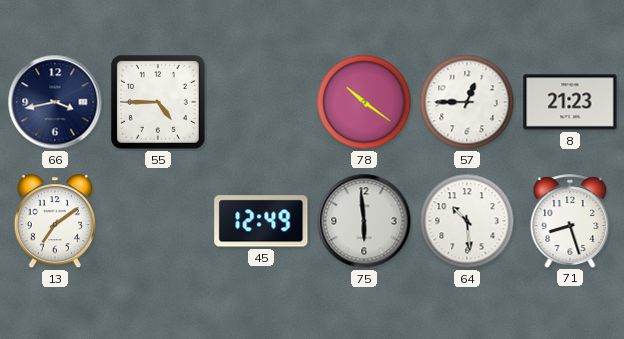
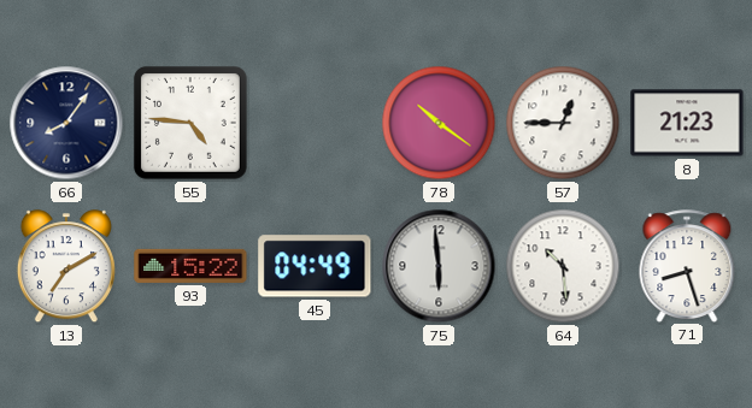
66: 3:43 -> 8:06
55: 4:45 -> 4:46
13: 7:09 -> 7:10
93: none -> 15:22
45: 12:49 -> 04:49
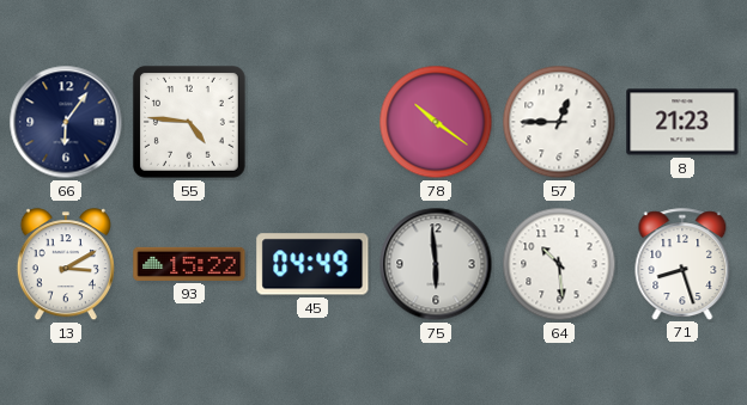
66: 8:06 -> 6:06
13: 7:10 -> 3:10
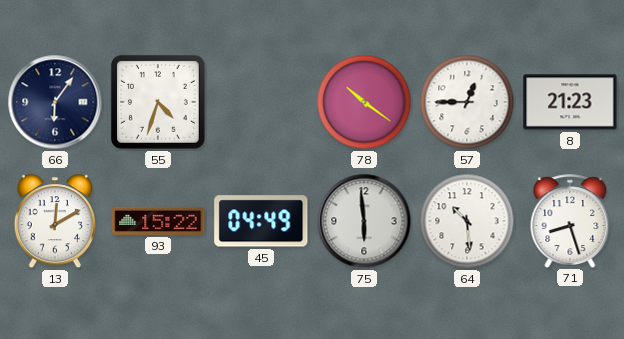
55: 4:46 -> 4:33
13: 3:10 -> 12:10
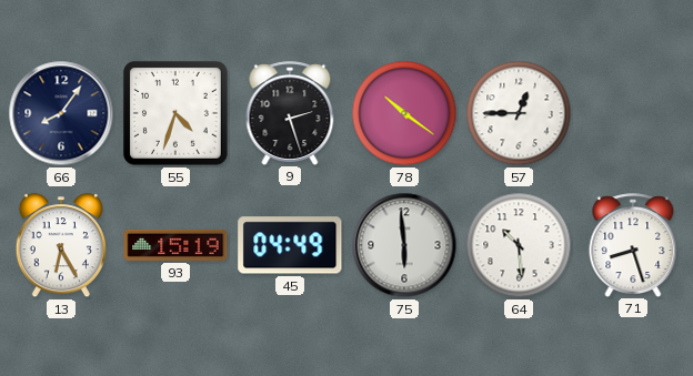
66: 6:06 -> 8:06
9: none -> 2:27
8: 21:23 -> none
13: 12:10 -> 6:25
93: 15:22 -> 15:19
